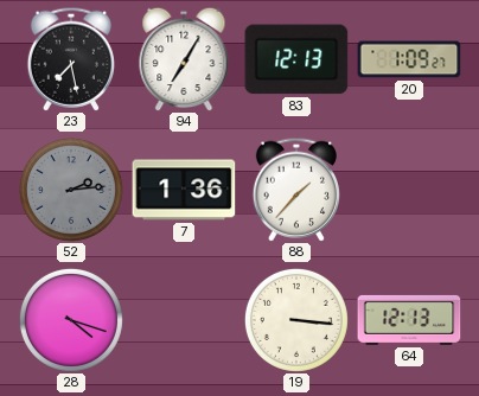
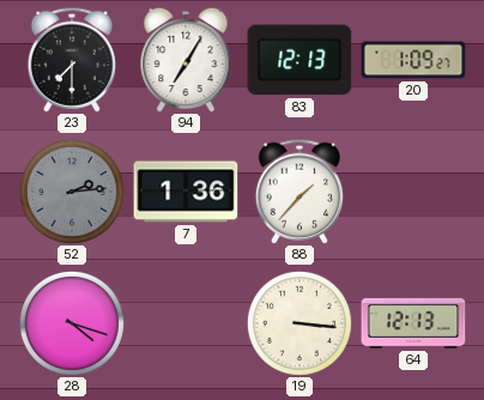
23: 7:28 -> 7:30
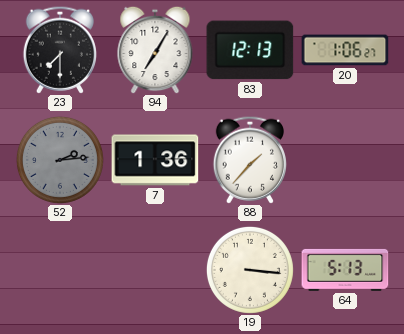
20: 1:09 -> 1:06
28: 4:18 -> none
64: 12:13 -> 5:13
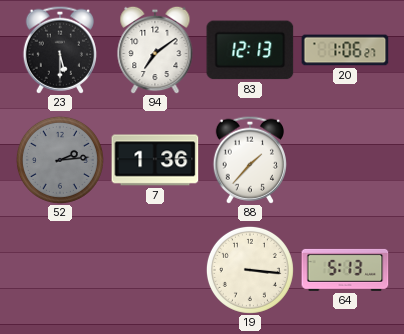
23: 7:30 -> 5:30
94: 7:05 -> 7:09
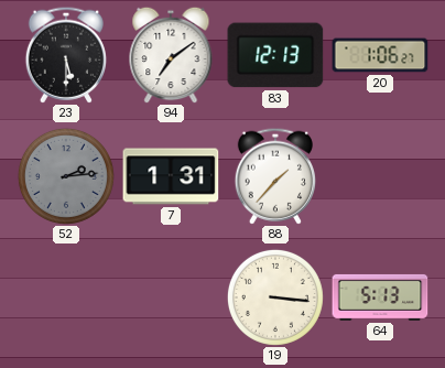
7: 1:36 -> 1:31
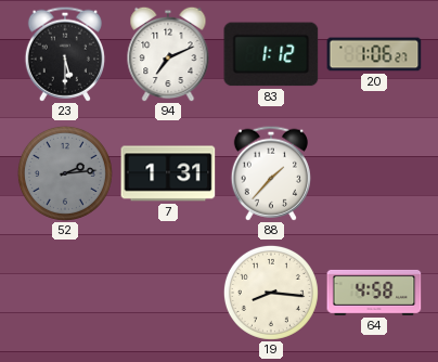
94: 7:09 -> 7:11
83: 12:13 -> 1:12
19: 3:16 -> 8:16
64: 5:13 -> 4:58
